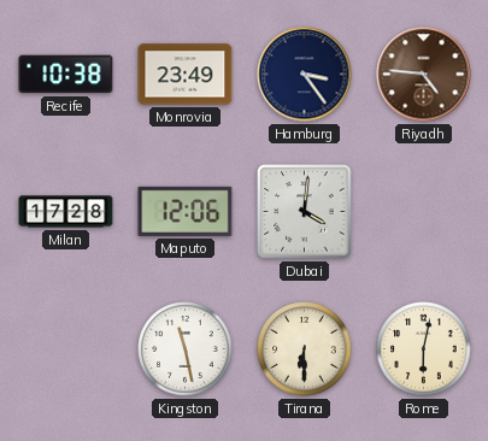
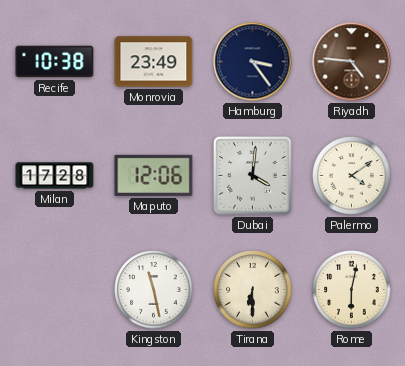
Palermo: none -> 4:09
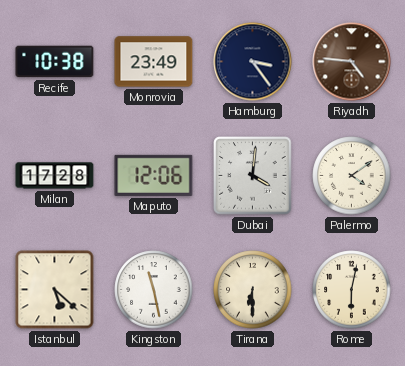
Istanbul: none -> 5:22
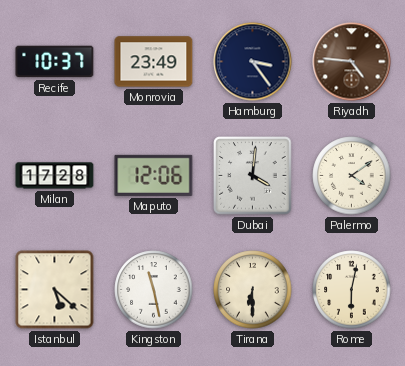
Recife: 10:38 -> 10:37
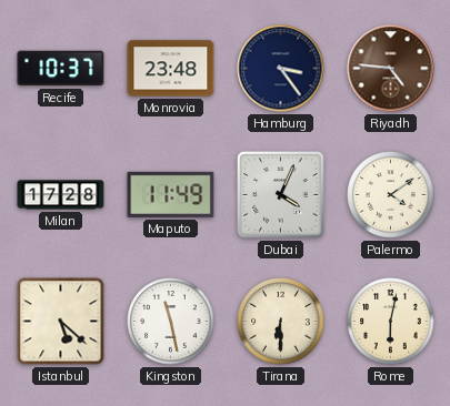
Monrovia: 23:49 -> 23:48
Maputo: 12:06 -> 11:49
Dubai: 4:01 -> 4:04
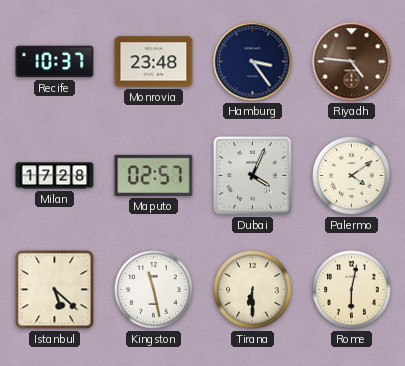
Maputo: 11:49 -> 02:57
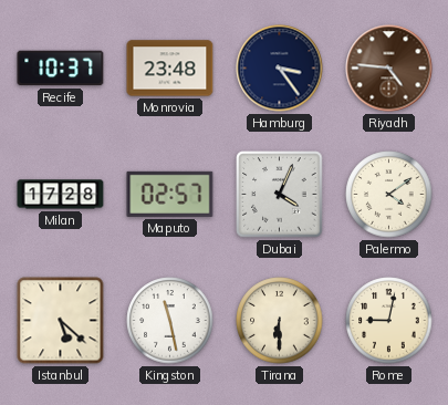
Rome: 6:02 -> 9:02
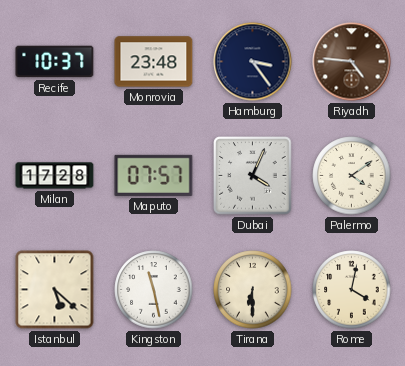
Maputo: 02:57 -> 07:57
Rome: 9:02 -> 4:02
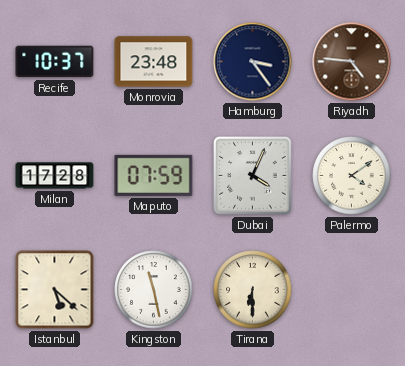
Maputo: 07:57 -> 07:59
Rome: 4:02 -> none
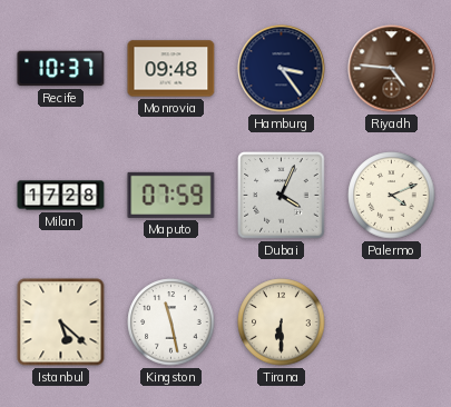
Monrovia: 23:48 -> 09:48
Palermo: 4:09 -> 4:11
